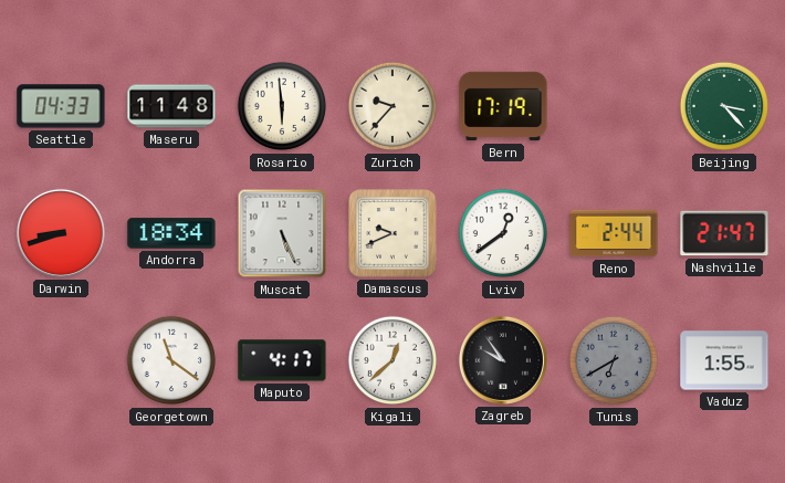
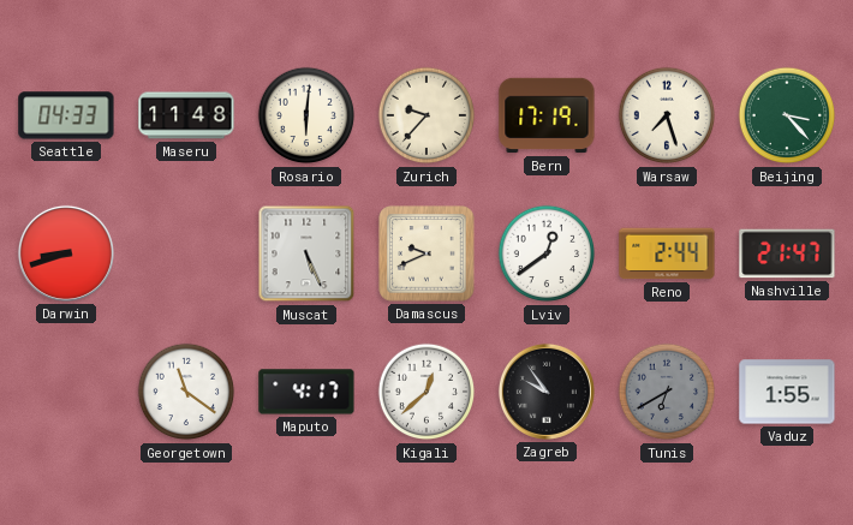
Rosario: 5:59 -> 6:01
Warsaw: none -> 7:27
Andorra: 18:34 -> none
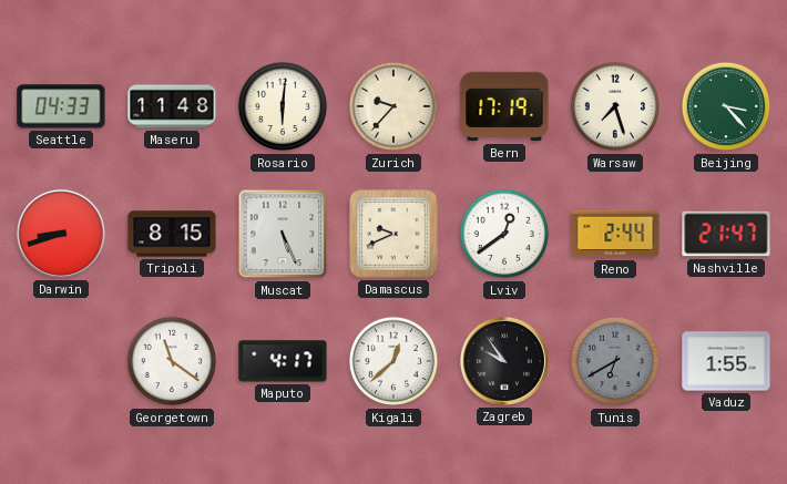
Tripoli: none -> 8:15
